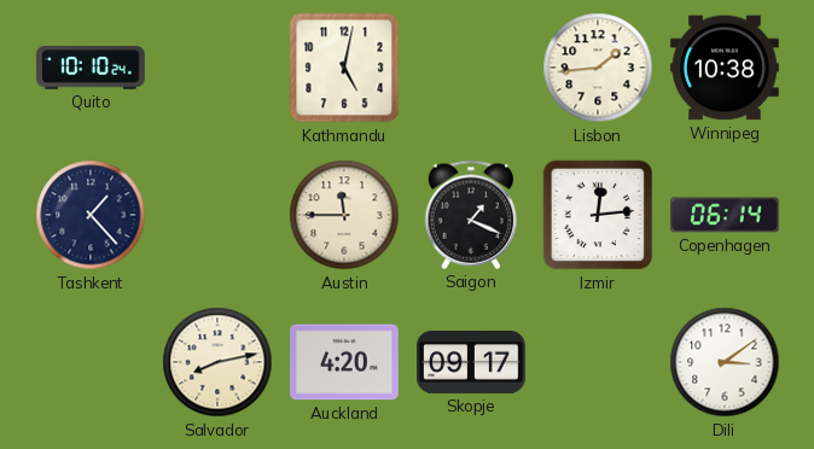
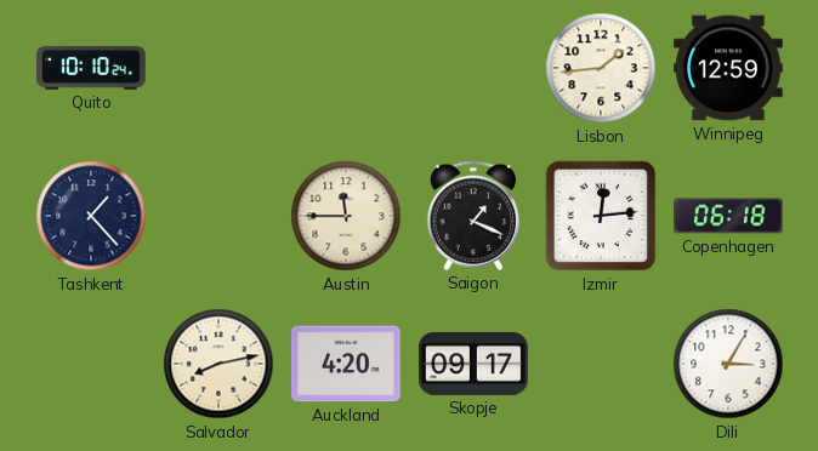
Kathmandu: 5:02 -> none
Winnipeg: 10:38 -> 12:59
Copenhagen: 06:14 -> 06:18
Dili: 3:09 -> 3:05
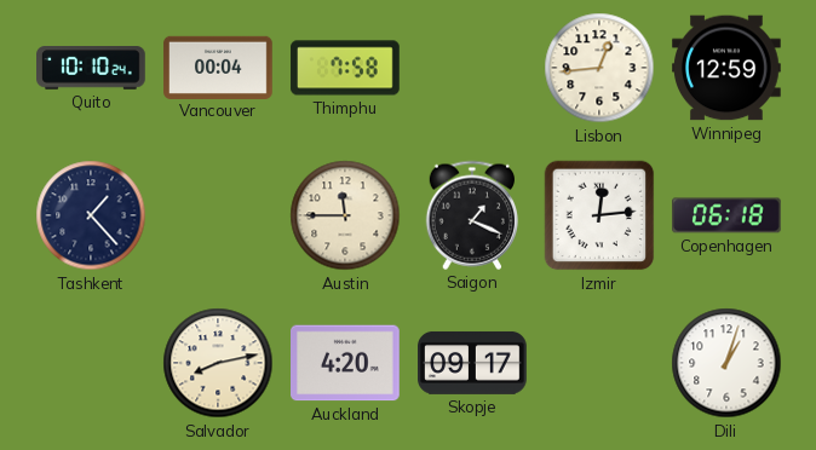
Vancouver: none -> 00:04
Thimphu: none -> 7:58
Lisbon: 1:44 -> 12:44
Dili: 3:05 -> 1:03
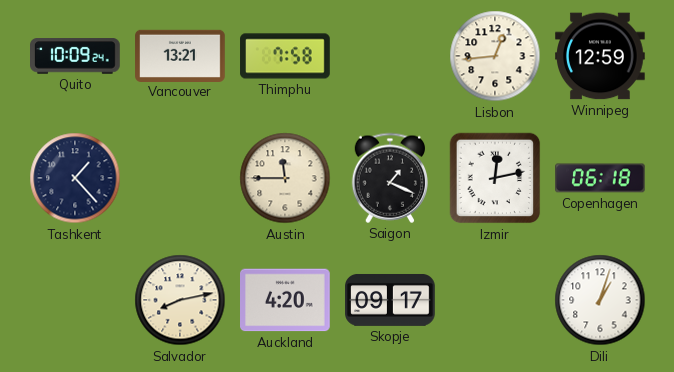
Quito: 10:10 -> 10:09
Vancouver: 00:04 -> 13:21
Izmir: 12:14 -> 12:13
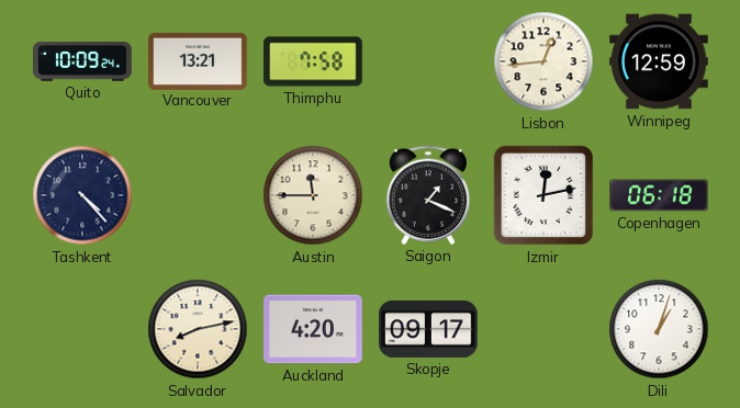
Tashkent: 1:23 -> 4:23
